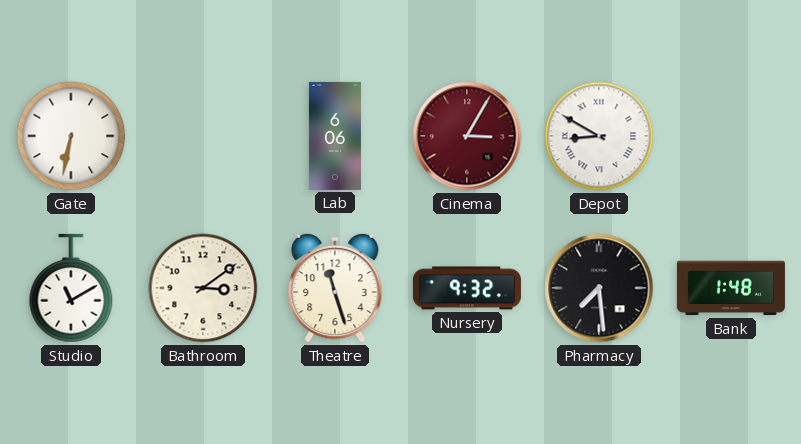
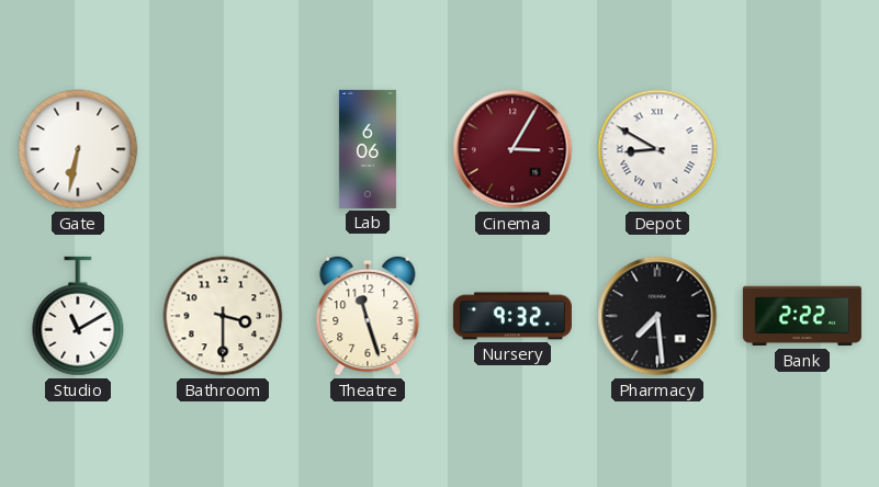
Bathroom: 3:09 -> 3:30
Bank: 1:48 -> 2:22
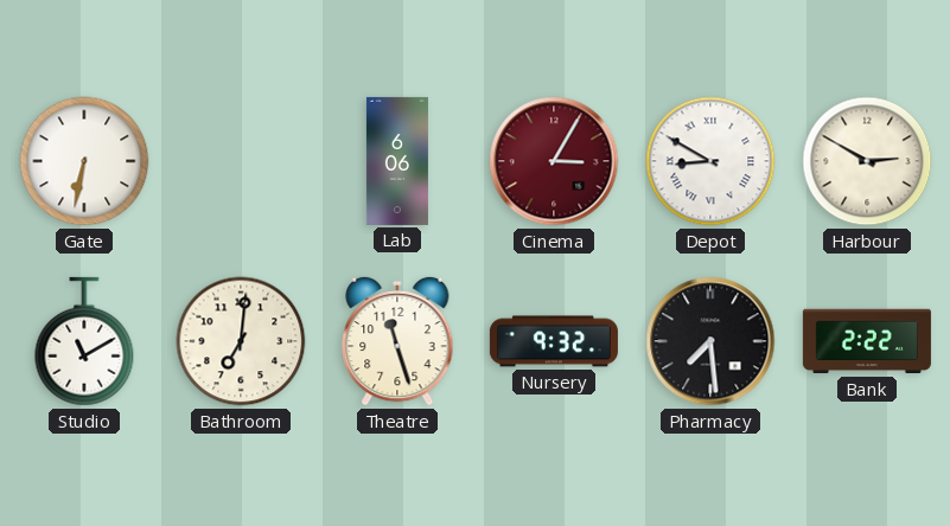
Harbour: none -> 2:50
Bathroom: 3:30 -> 7:01
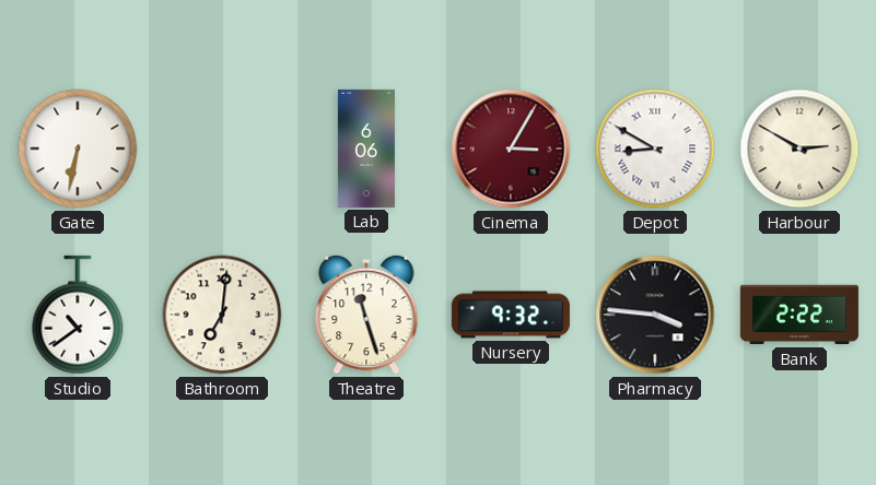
Studio: 11:10 -> 10:39
Pharmacy: 7:29 -> 3:46
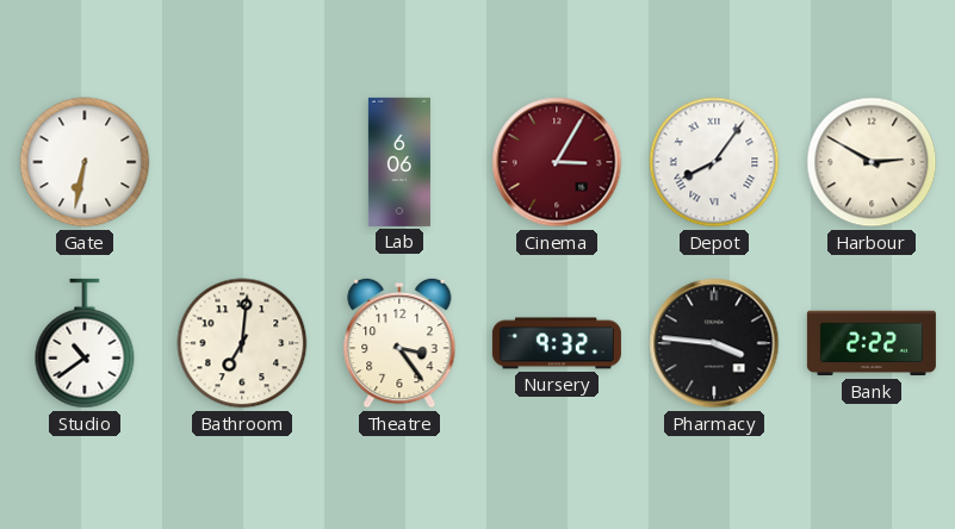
Depot: 8:50 -> 8:06
Theatre: 11:27 -> 3:24
